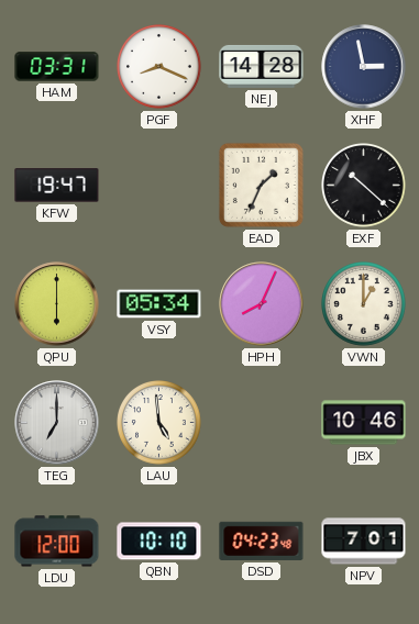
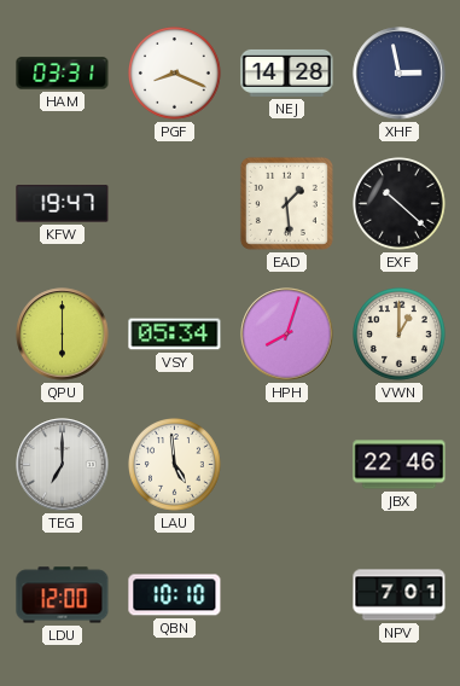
EAD: 1:34 -> 1:29
HPH: 8:04 -> 8:03
JBX: 10:46 -> 22:46
DSD: 04:23 -> none
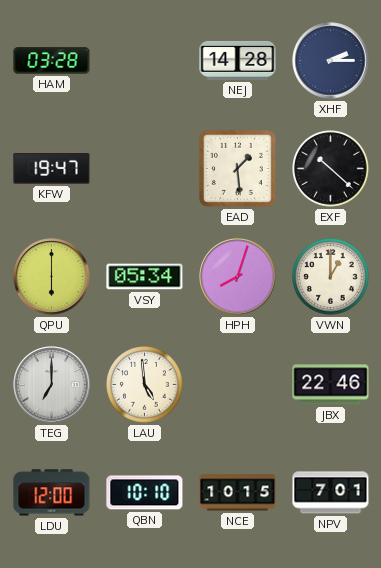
HAM: 03:31 -> 03:28
PGF: 8:19 -> none
XHF: 2:58 -> 2:15
NCE: none -> 10:15
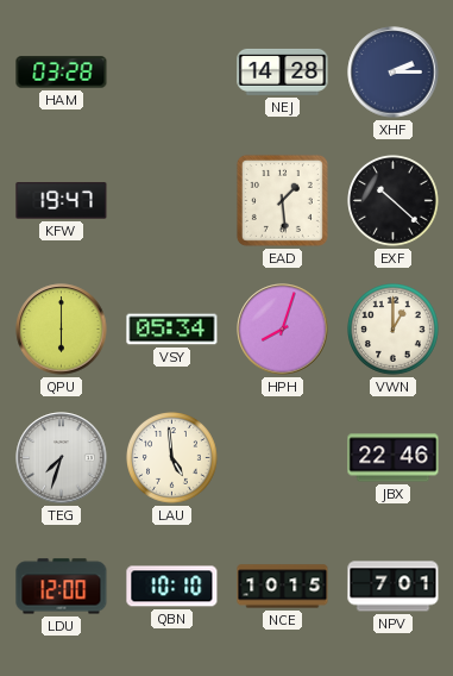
TEG: 7:00 -> 7:33
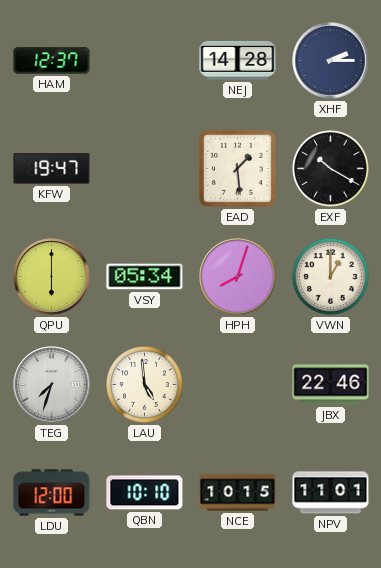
HAM: 03:28 -> 12:37
EXF: 10:22 -> 10:20
NPV: 7:01 -> 11:01
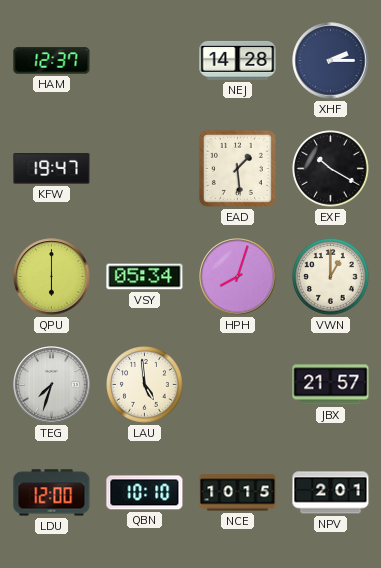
JBX: 22:46 -> 21:57
NPV: 11:01 -> 2:01
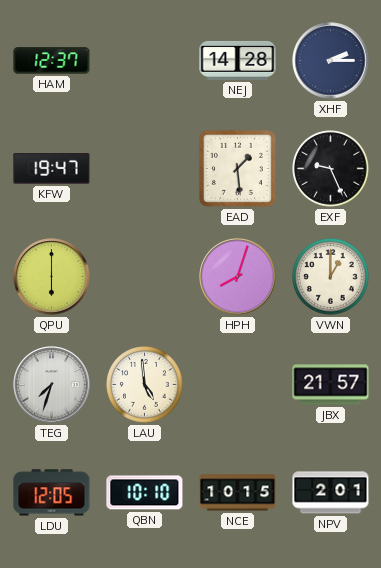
EXF: 10:20 -> 9:26
VSY: 05:34 -> none
LDU: 12:00 -> 12:05
